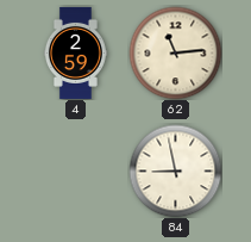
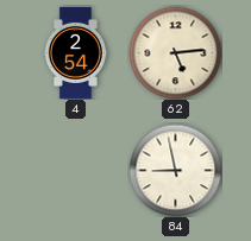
4: 2:59 -> 2:54
62: 11:14 -> 5:14
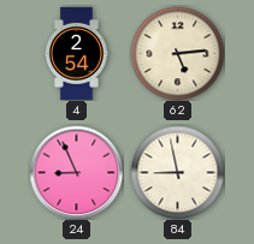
24: none -> 8:56
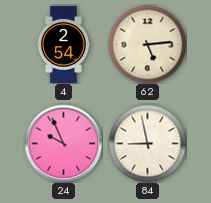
24: 8:56 -> 9:56
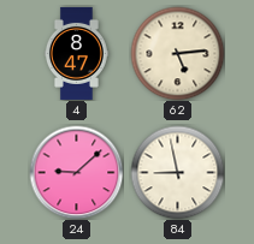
4: 2:54 -> 8:47
24: 9:56 -> 9:08
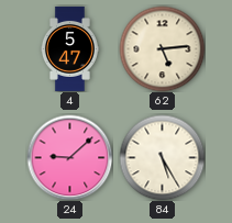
4: 8:47 -> 5:47
84: 8:58 -> 5:25
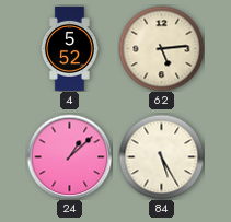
4: 5:47 -> 5:52
24: 9:08 -> 1:08
